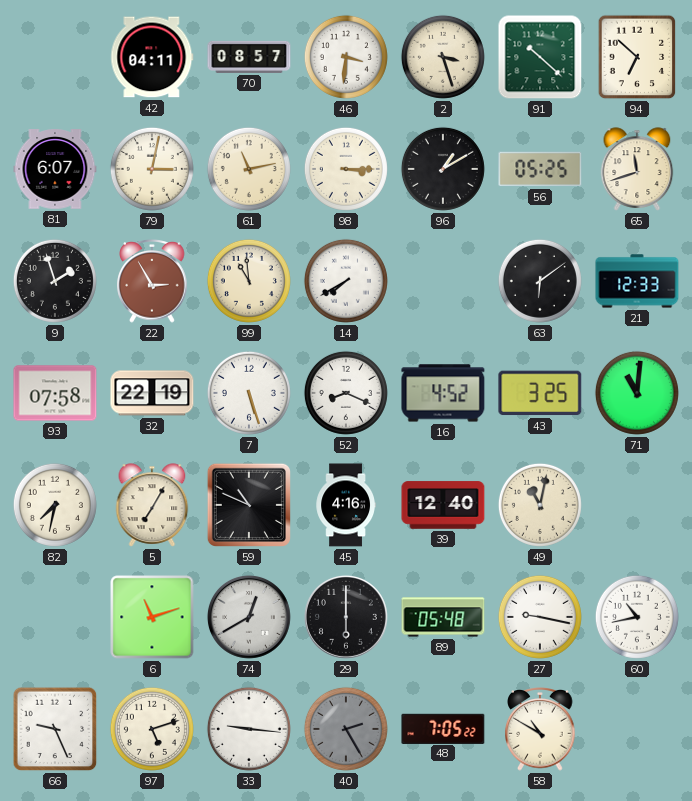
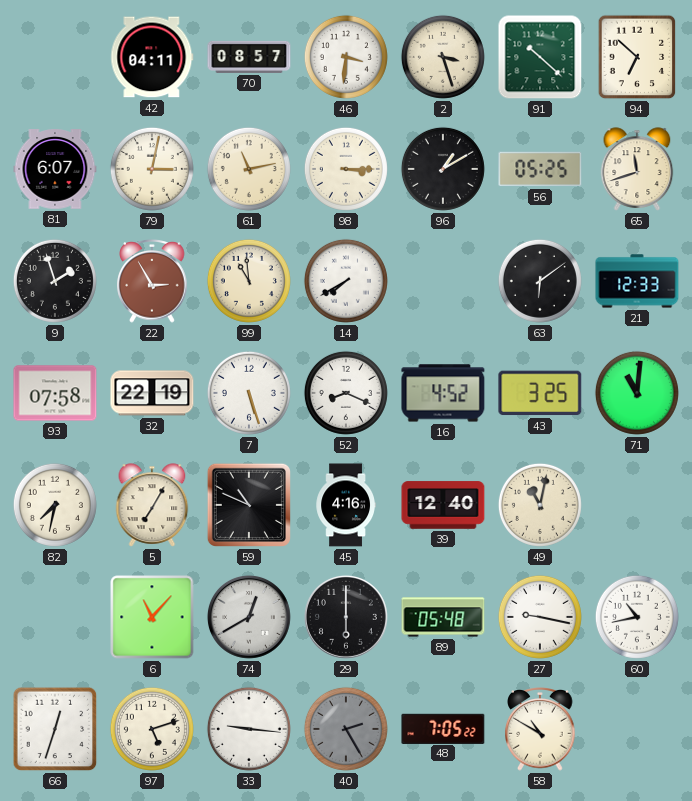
6: 11:12 -> 11:07
66: 9:26 -> 12:33
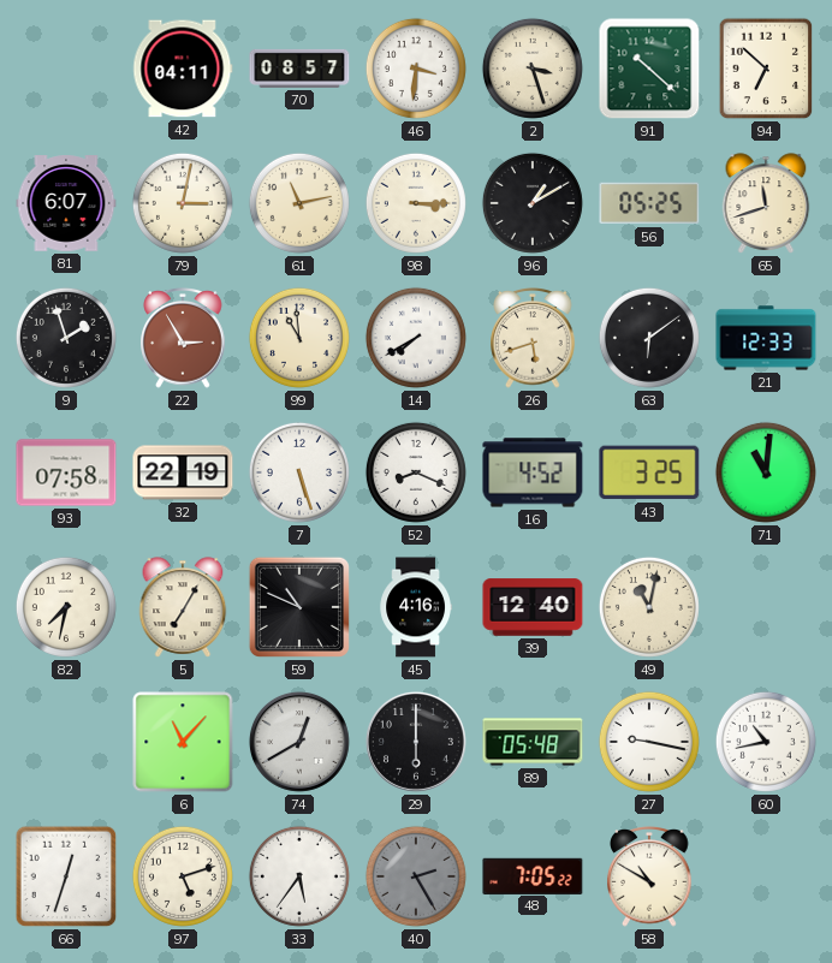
26: none -> 5:42
33: 9:16 -> 5:36
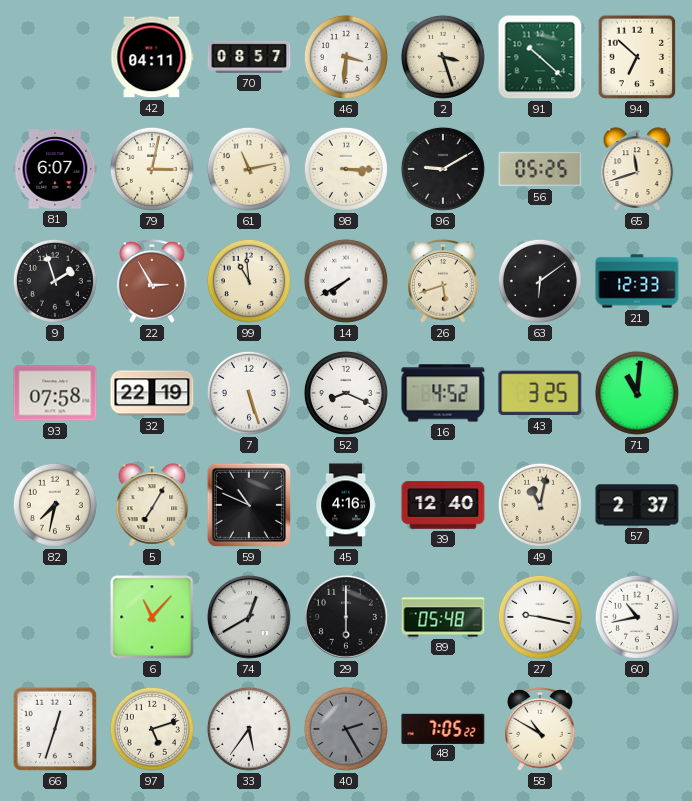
96: 1:10 -> 9:10
57: none -> 2:37
